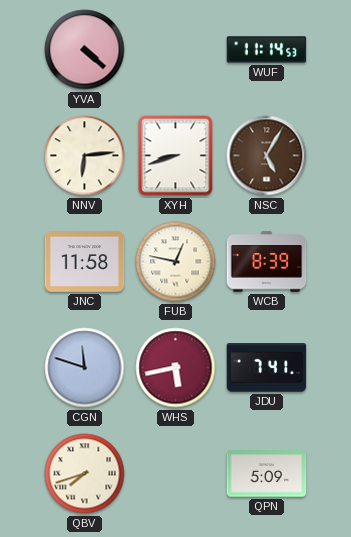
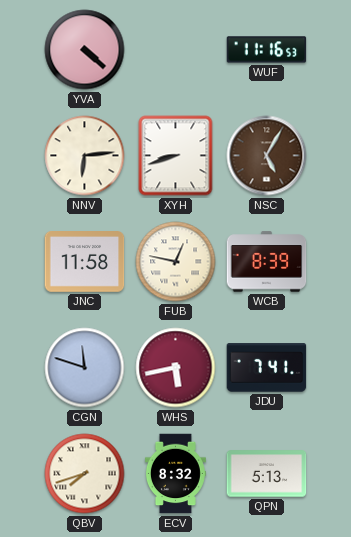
WUF: 11:14 -> 11:16
ECV: none -> 8:32
QPN: 5:09 -> 5:13
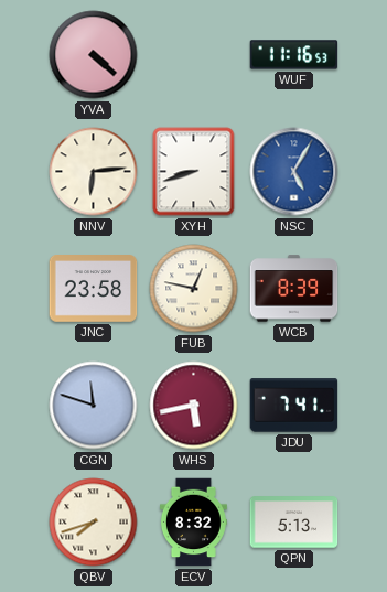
NSC dial: brown -> blue
JNC: 11:58 -> 23:58
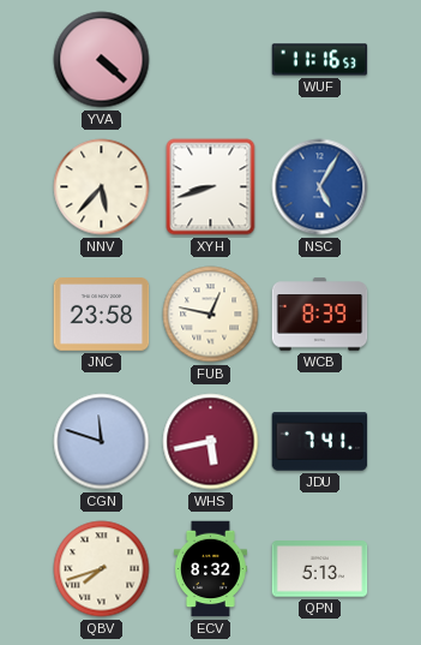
NNV: 6:14 -> 5:37
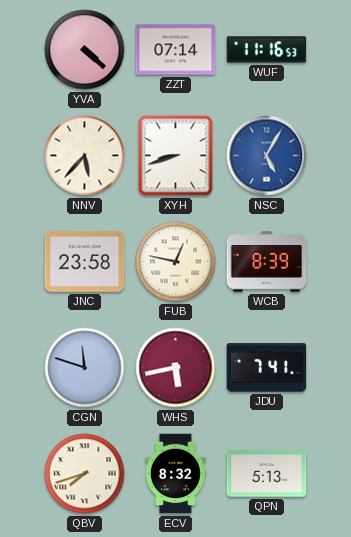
ZZT: none -> 07:14
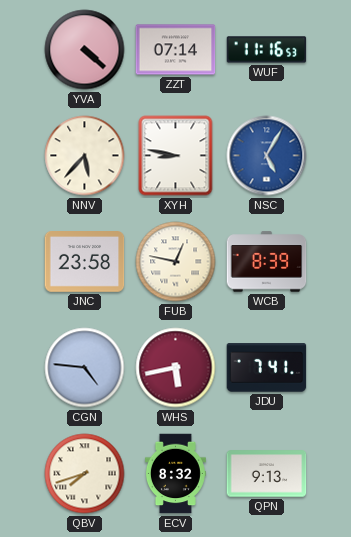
XYH: 8:42 -> 8:47
CGN: 11:48 -> 4:46
QPN: 5:13 -> 9:13
